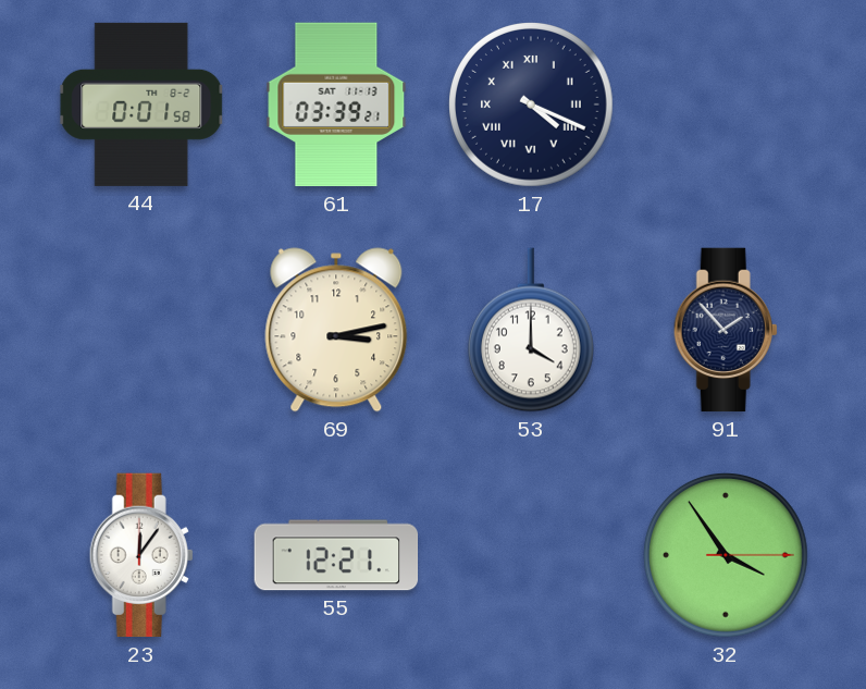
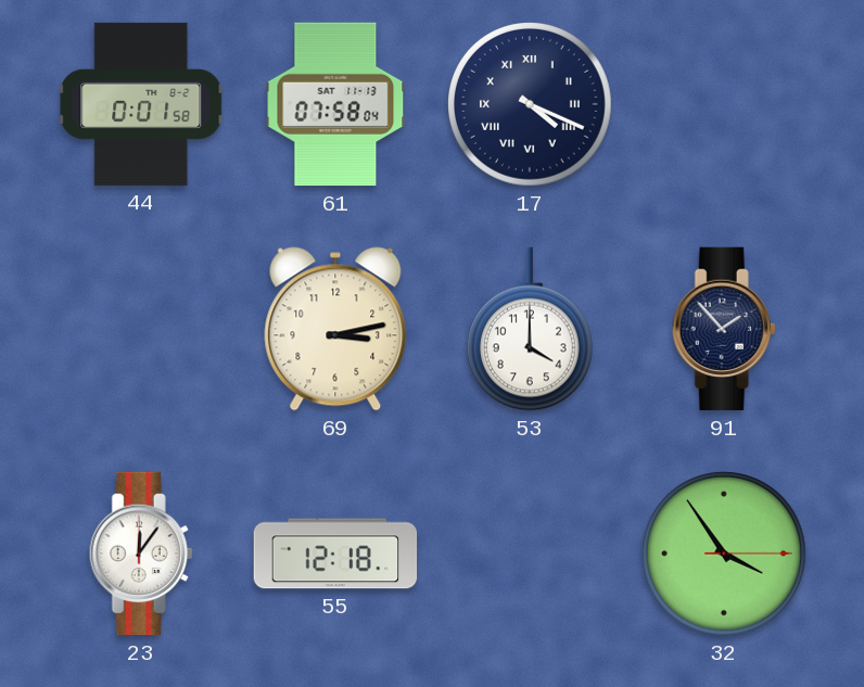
61: 03:39 -> 07:58
55: 12:21 -> 12:18
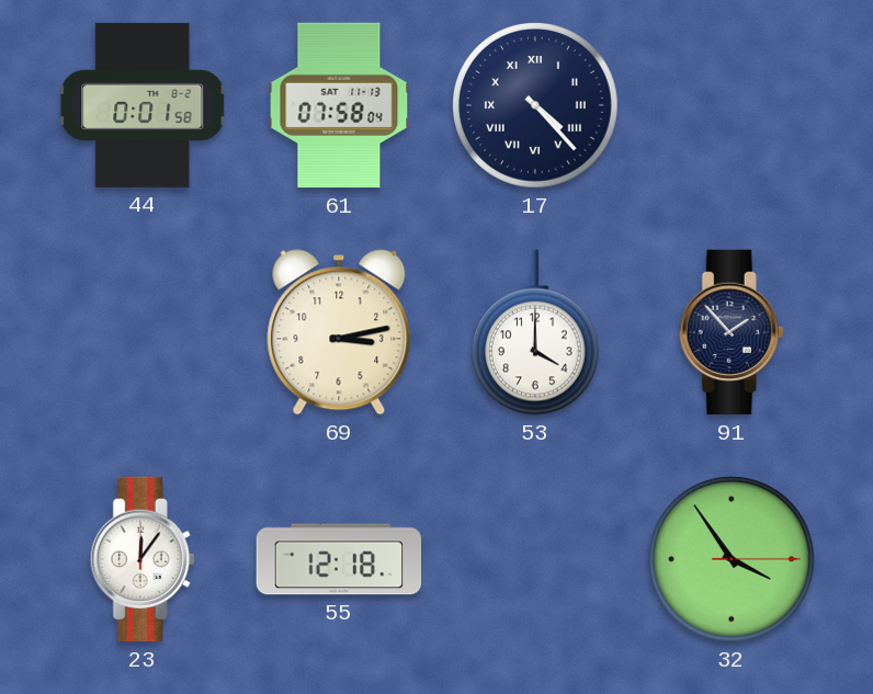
17: 4:19 -> 4:23
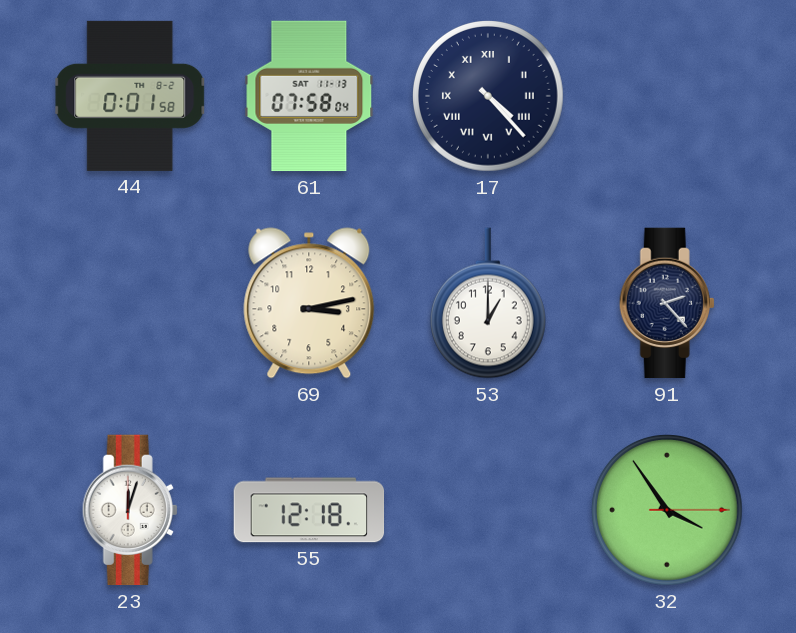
53: 4:00 -> 1:00
91: 1:53 -> 2:23
23: 12:06 -> 12:03
